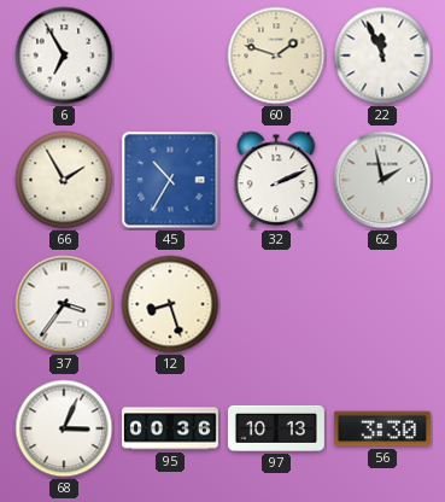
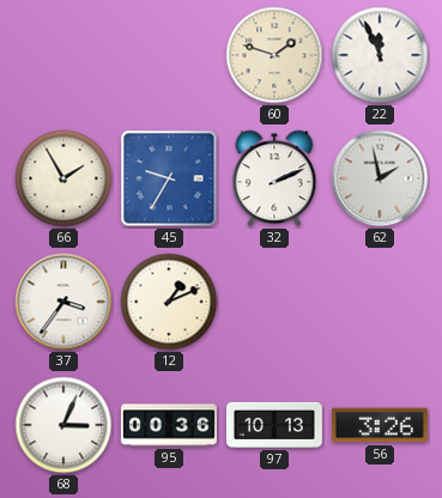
6: 6:55 -> none
45: 10:35 -> 9:35
12: 8:27 -> 1:11
56: 3:30 -> 3:26
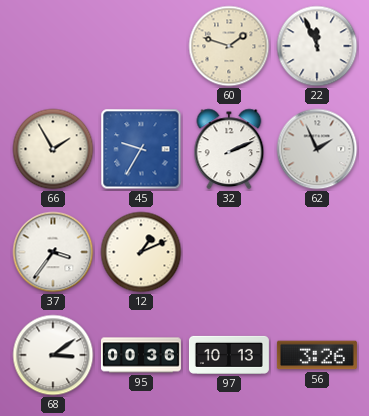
62: 1:58 -> 1:56
68: 3:04 -> 3:09
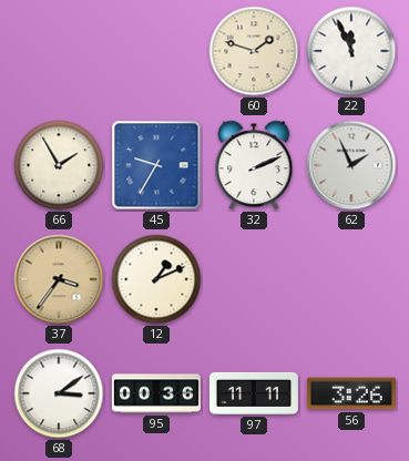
37 dial: white -> champagne
97: 10:13 -> 11:11
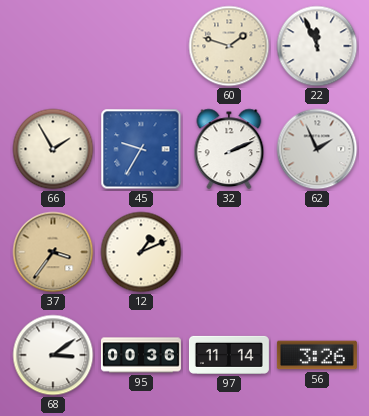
97: 11:11 -> 11:14
